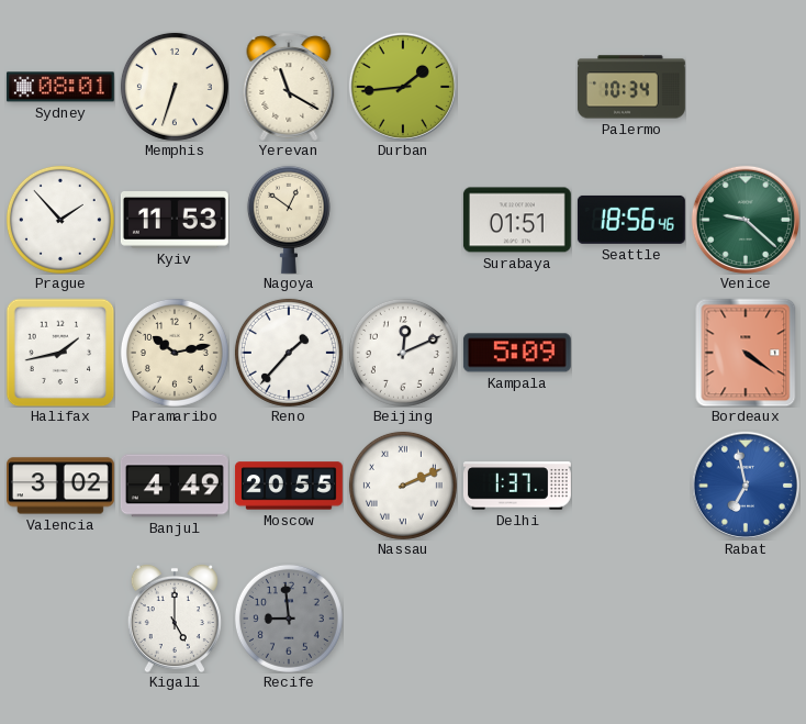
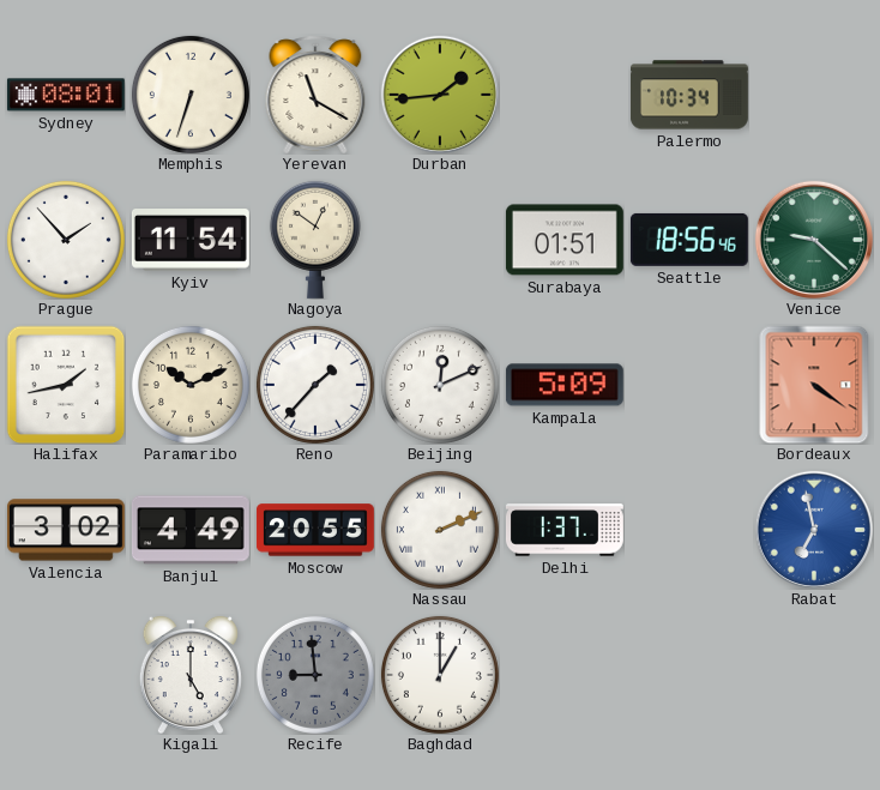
Kyiv: 11:53 -> 11:54
Paramaribo: 10:13 -> 10:11
Baghdad: none -> 1:00
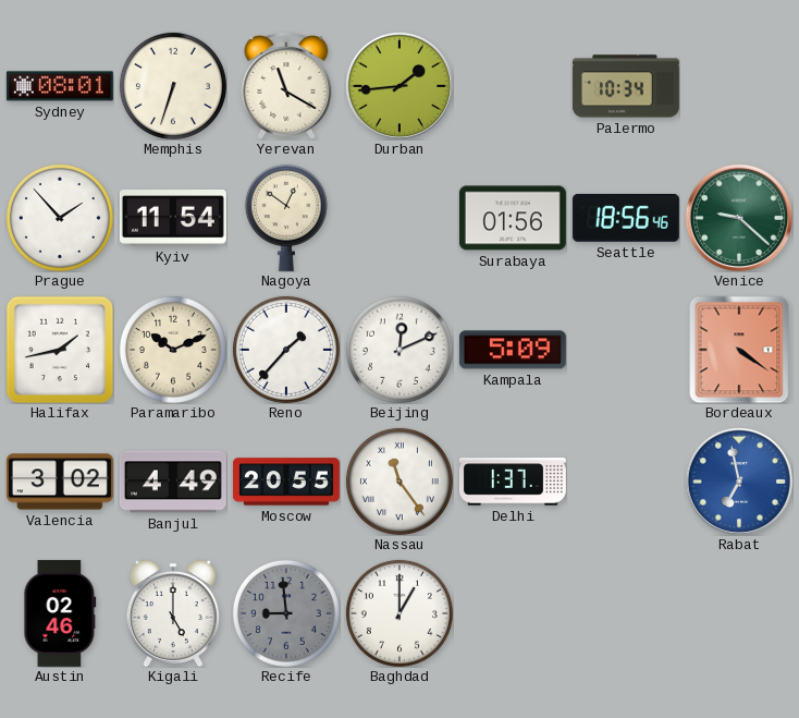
Surabaya: 01:51 -> 01:56
Nassau: 2:11 -> 11:24
Austin: none -> 02:46
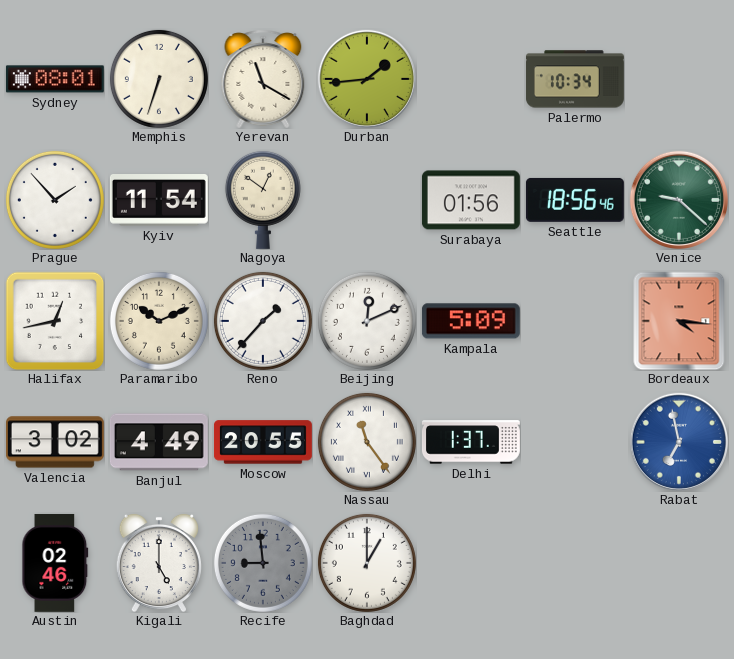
Halifax: 1:43 -> 12:43
Bordeaux: 4:21 -> 4:16
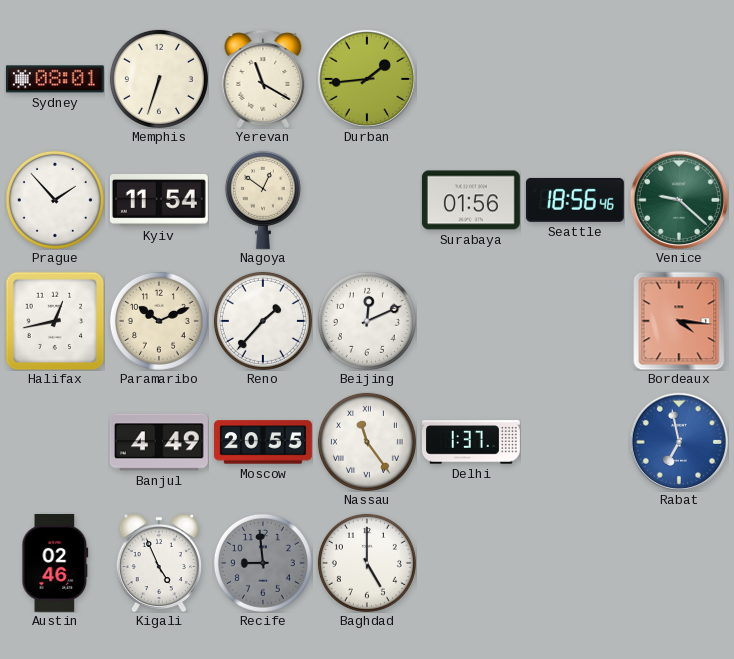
Palermo: 10:34 -> none
Kampala: 5:09 -> none
Valencia: 3:02 -> none
Kigali: 5:00 -> 4:56
Baghdad: 1:00 -> 5:00
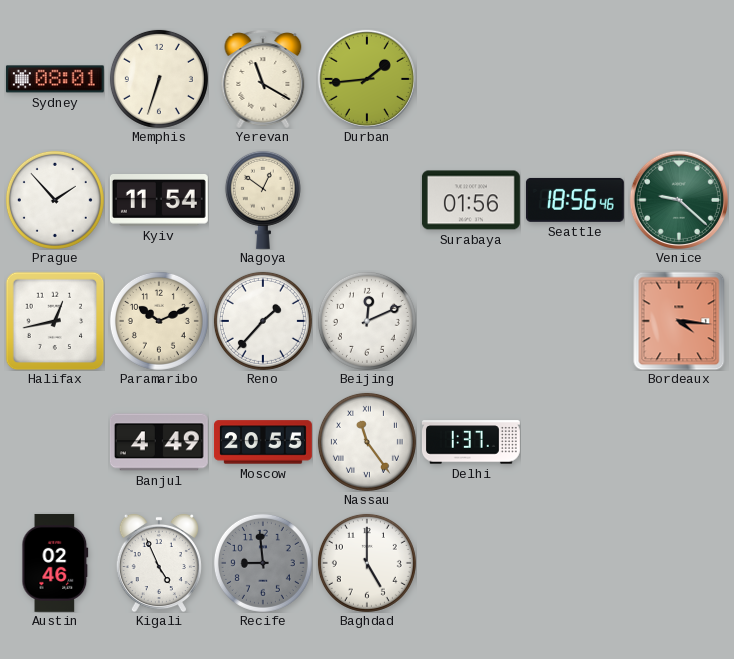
Rabat: 6:58 -> none
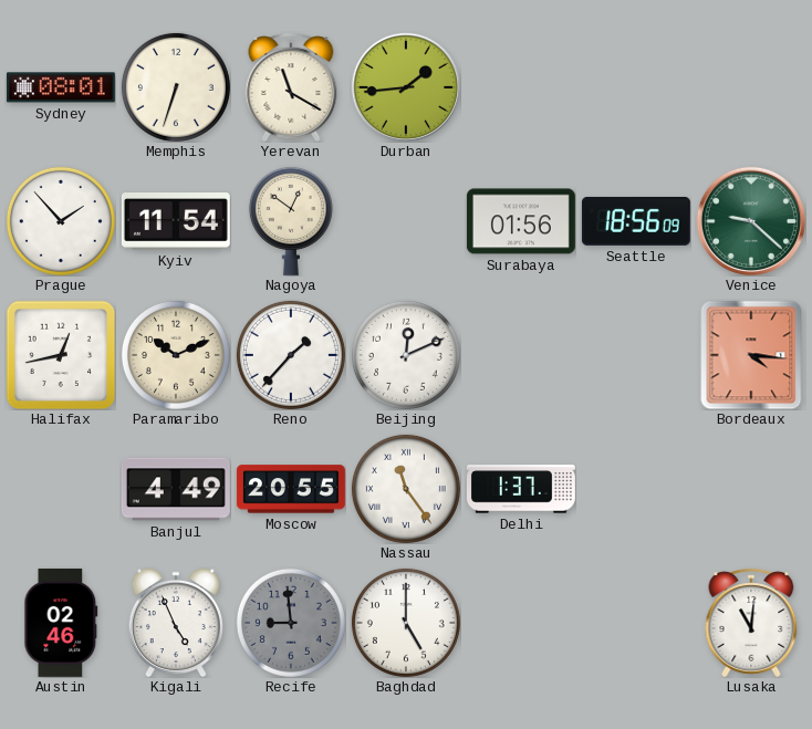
Seattle: 18:56:46 -> 18:56:09
Lusaka: none -> 11:01
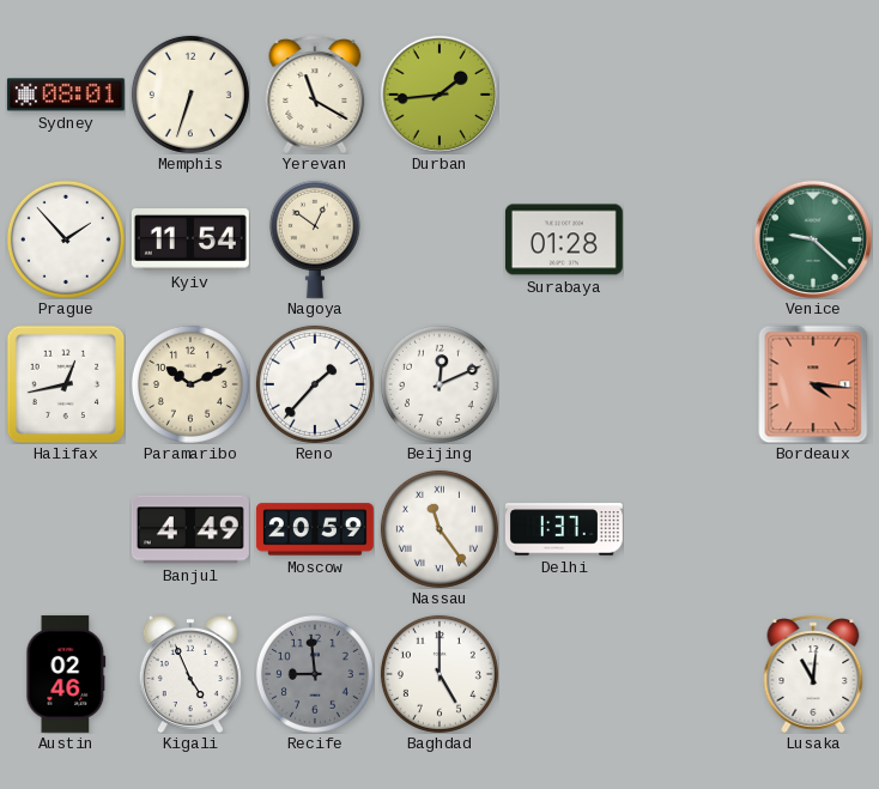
Surabaya: 01:56 -> 01:28
Seattle: 18:56 -> none
Moscow: 20:55 -> 20:59
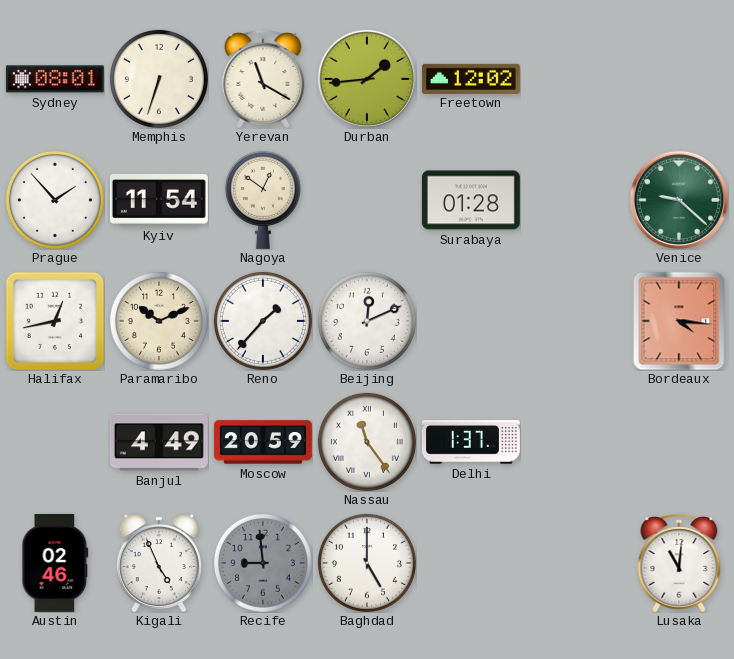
Freetown: none -> 12:02
